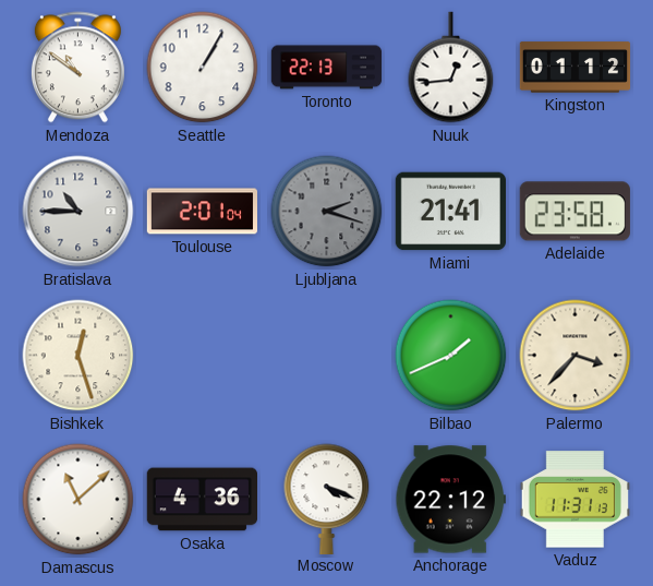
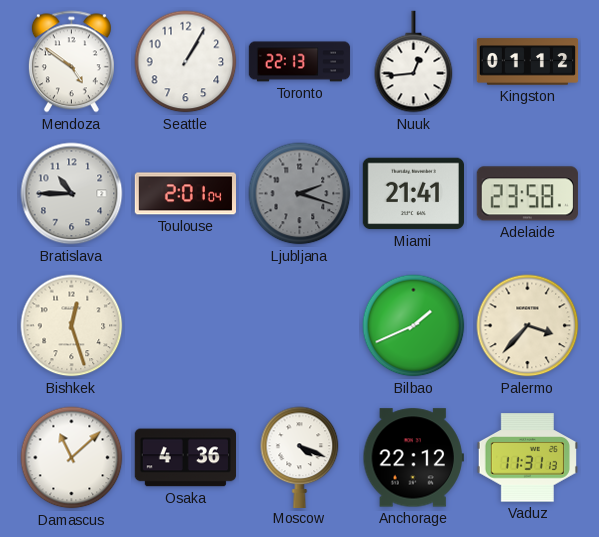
Mendoza: 10:51 -> 4:51
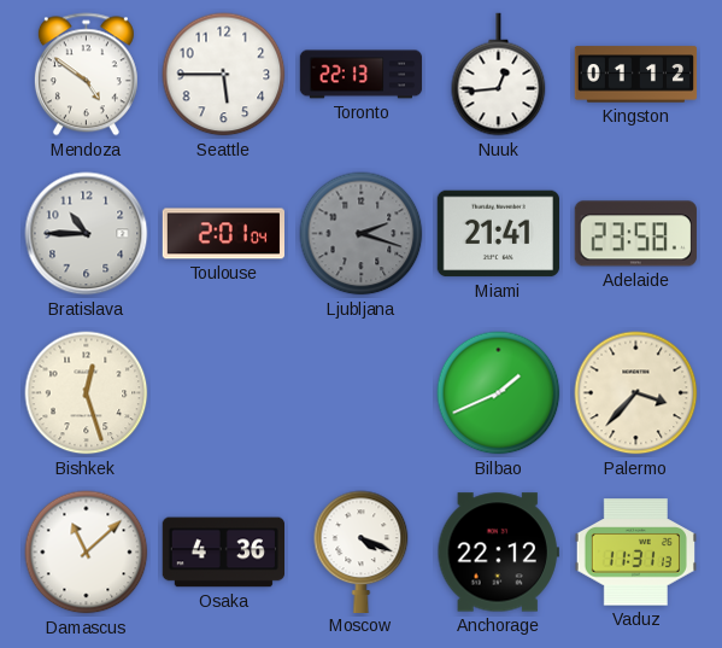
Seattle: 1:05 -> 5:45
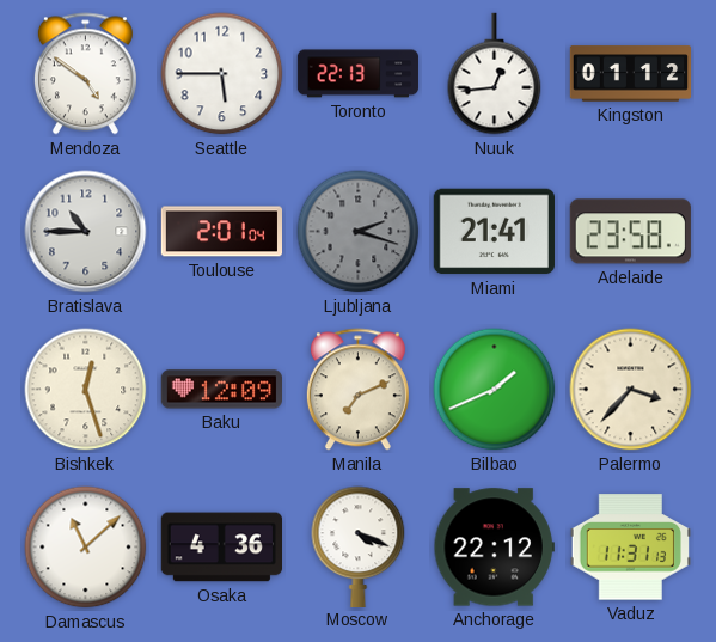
Baku: none -> 12:09
Manila: none -> 7:11
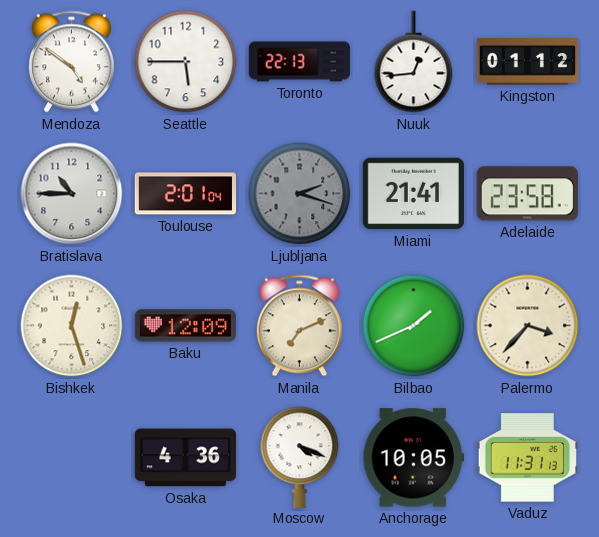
Damascus: 11:08 -> none
Anchorage: 22:12 -> 10:05
